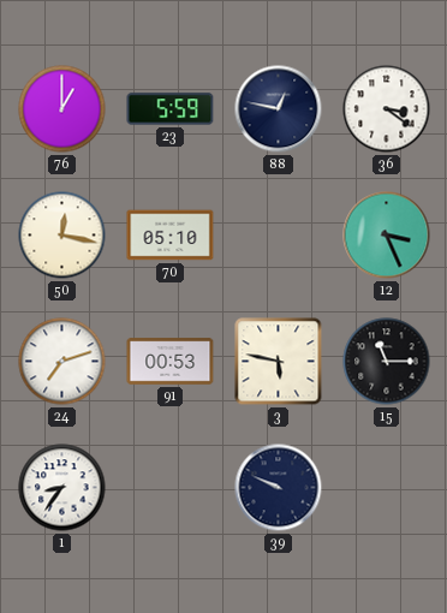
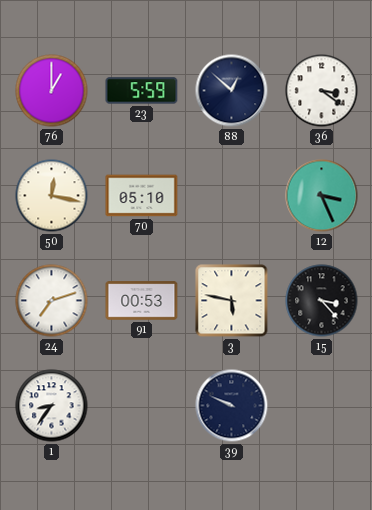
88: 12:47 -> 12:52
15: 11:15 -> 3:23
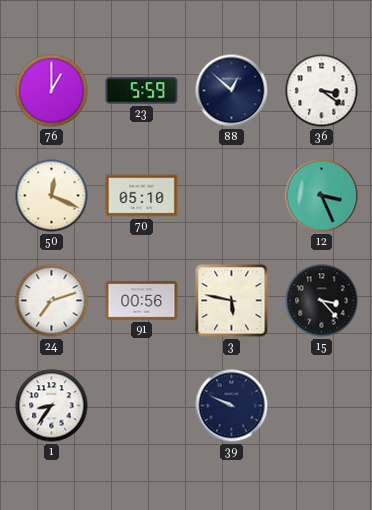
50: 12:17 -> 12:19
91: 00:53 -> 00:56
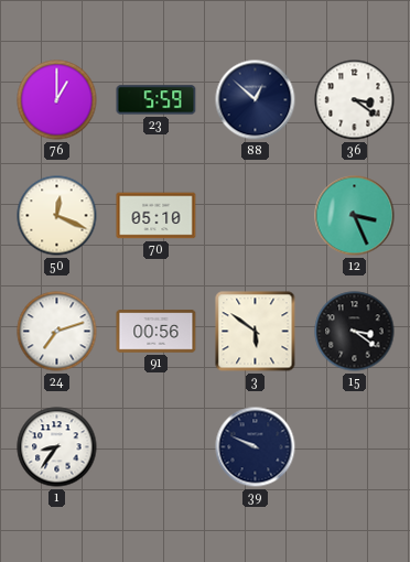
3: 5:47 -> 5:51
15: 3:23 -> 3:21
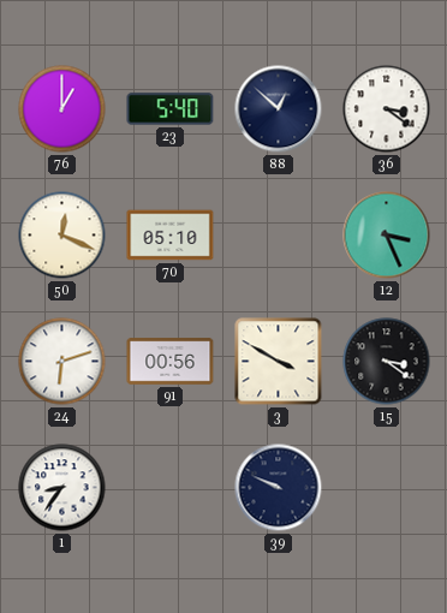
23: 5:59 -> 5:40
24: 7:12 -> 6:12
3: 5:51 -> 3:50
